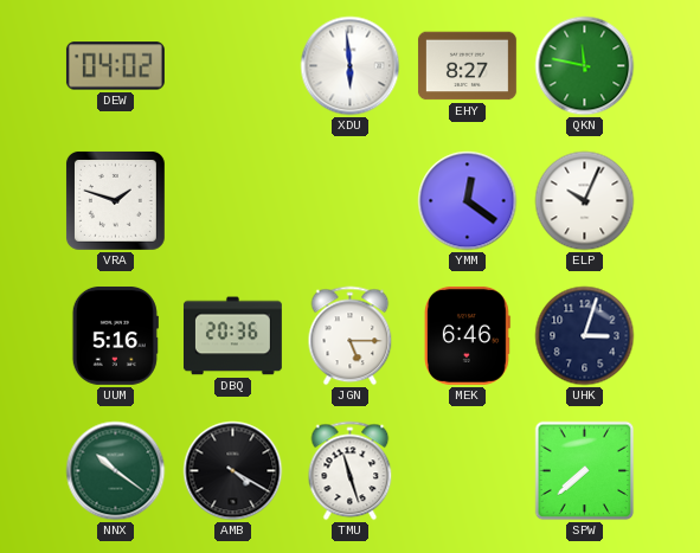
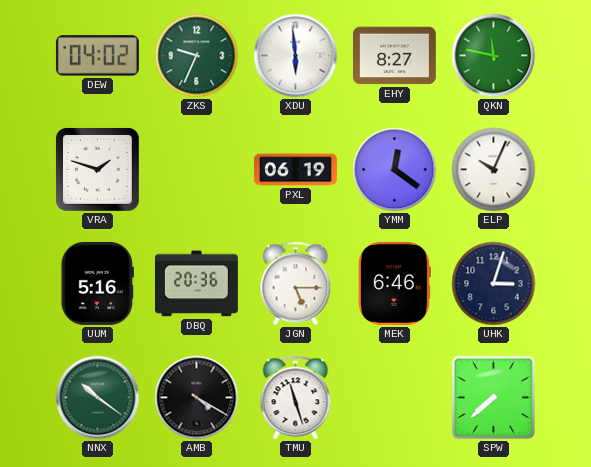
ZKS: none -> 9:34
PXL: none -> 06:19
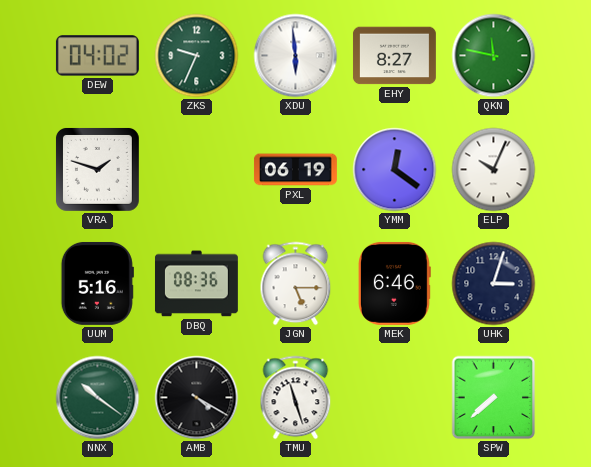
DBQ: 20:36 -> 08:36
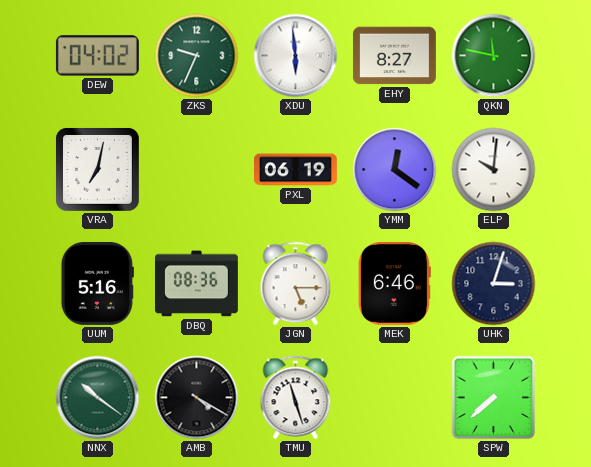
VRA: 1:48 -> 7:02
ELP: 10:04 -> 10:01
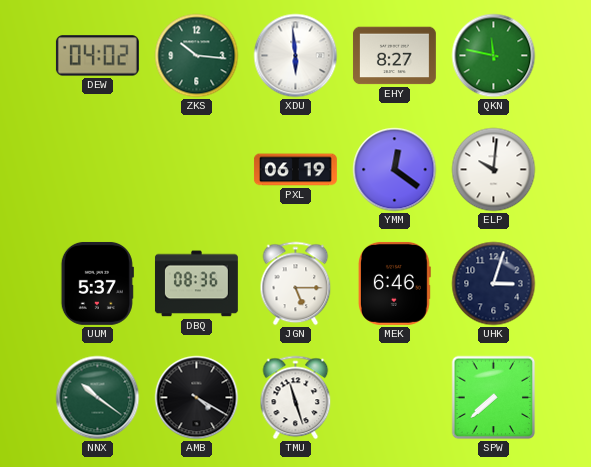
ZKS: 9:34 -> 10:16
VRA: 7:02 -> none
UUM: 5:16 -> 5:37
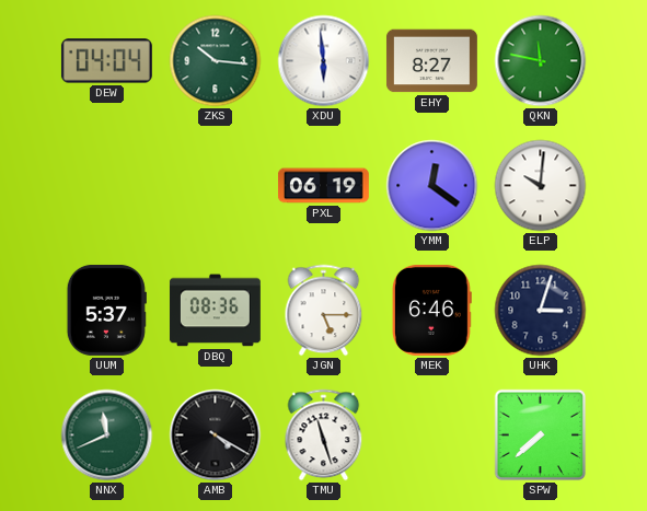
DEW: 04:02 -> 04:04
NNX: 10:21 -> 11:41
